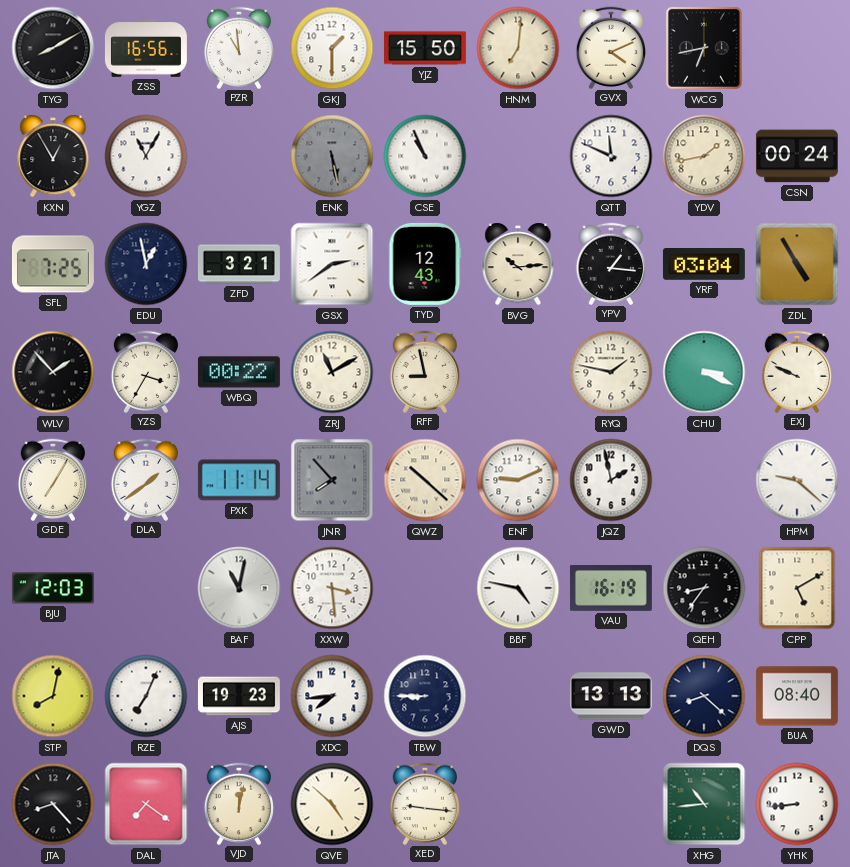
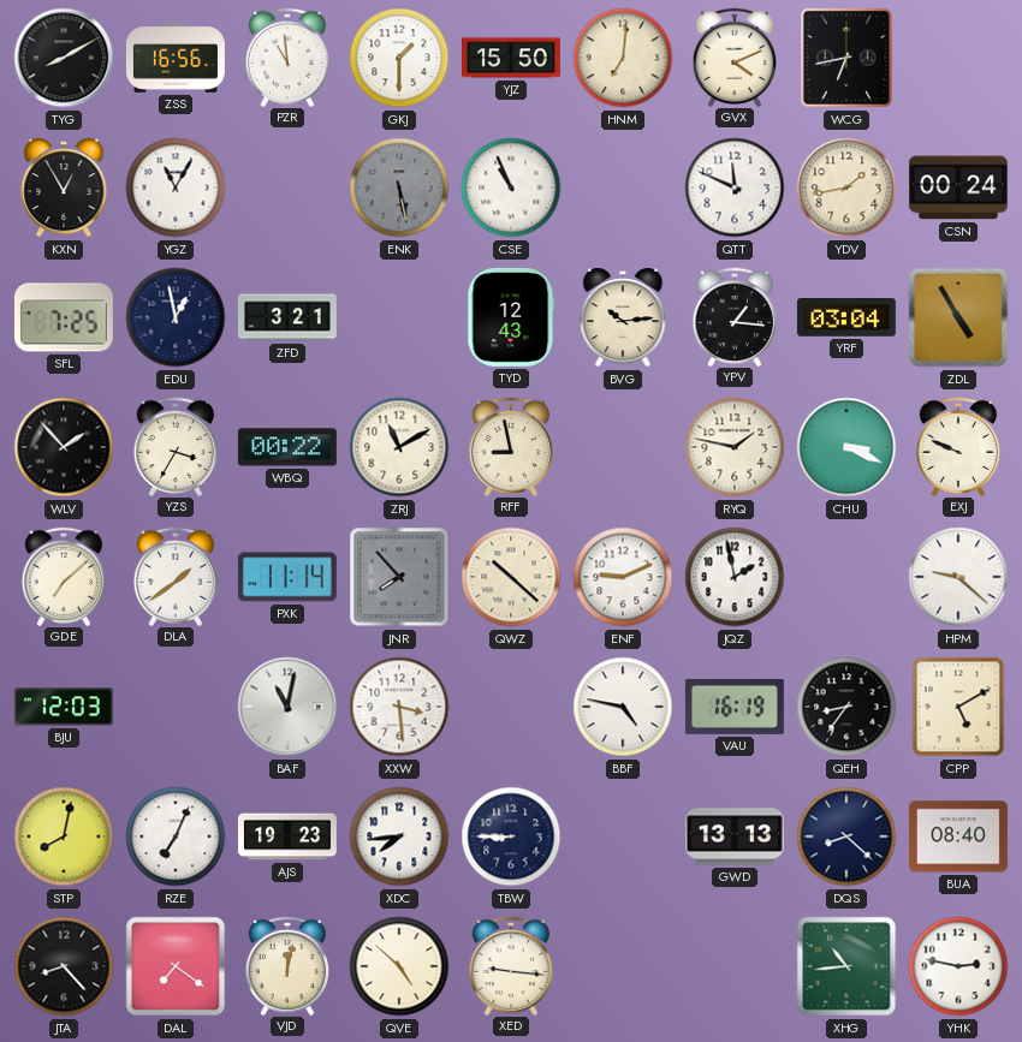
GSX: 2:39 -> none
GDE: 7:05 -> 7:08
YHK: 8:44 -> 2:47
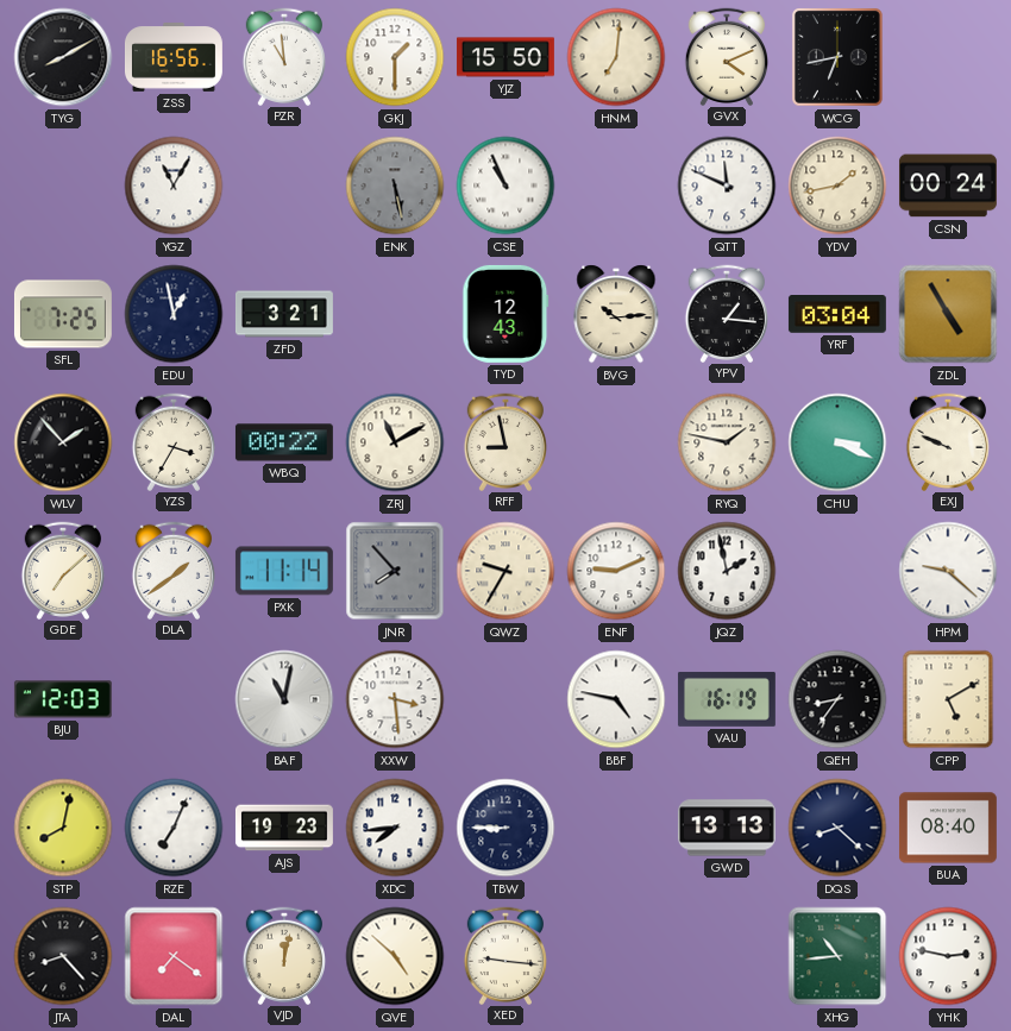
KXN: 12:55 -> none
QWZ: 10:22 -> 9:35
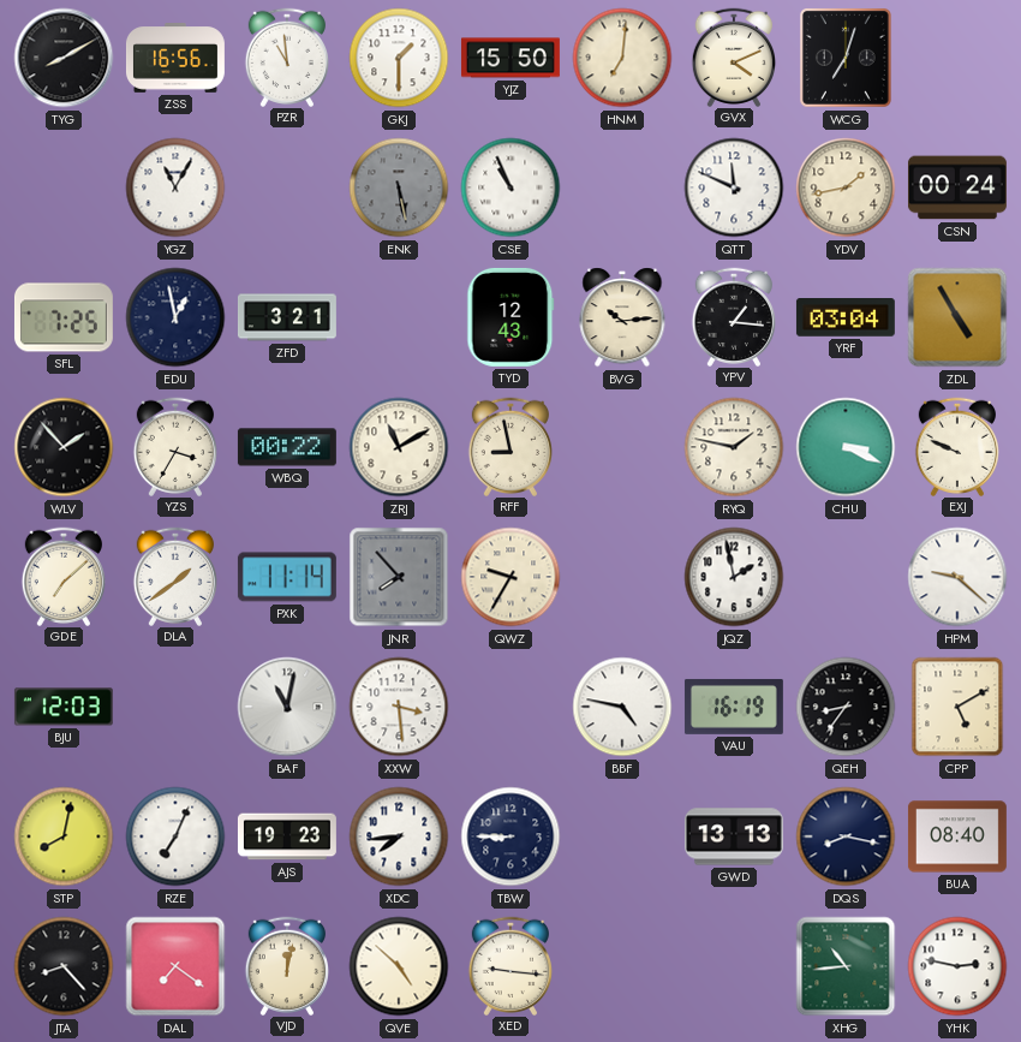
WCG: 6:43 -> 7:03
ENF: 9:11 -> none
DQS: 8:22 -> 8:17
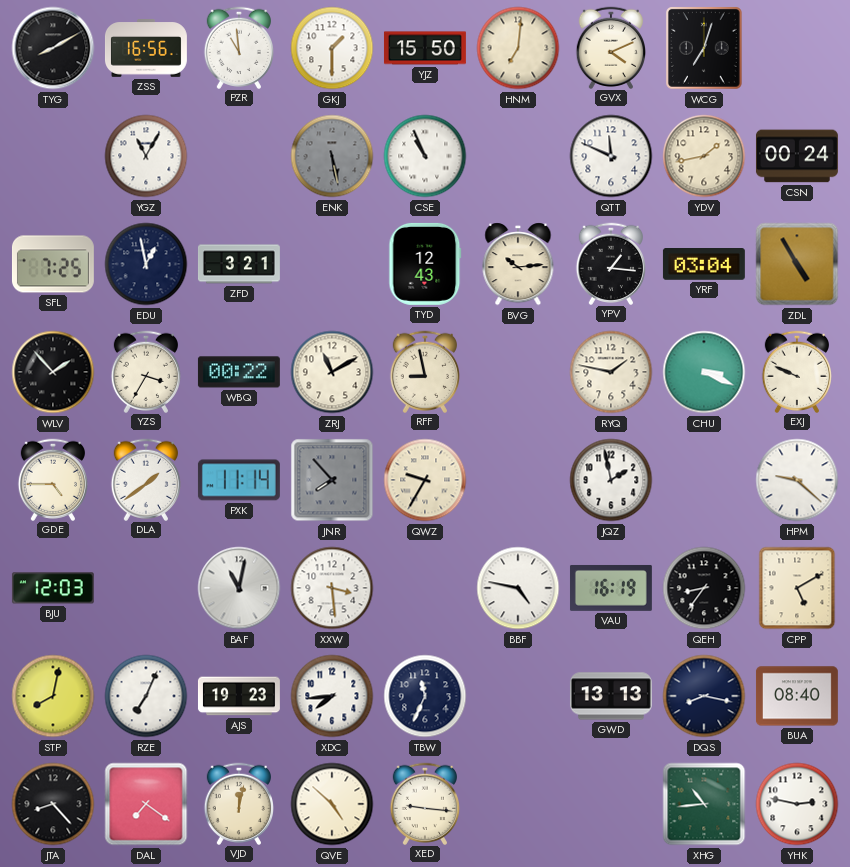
GDE: 7:08 -> 4:45
TBW: 8:45 -> 11:34
